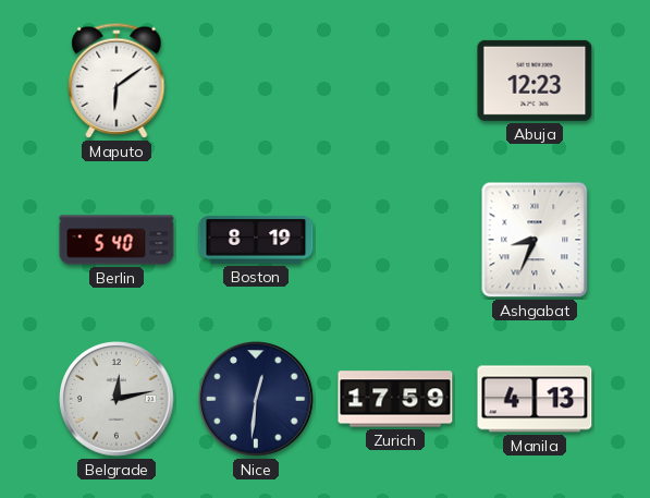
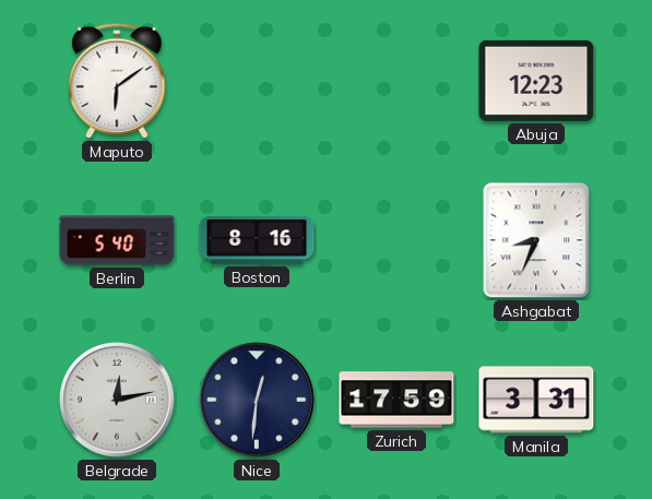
Boston: 8:19 -> 8:16
Manila: 4:13 -> 3:31
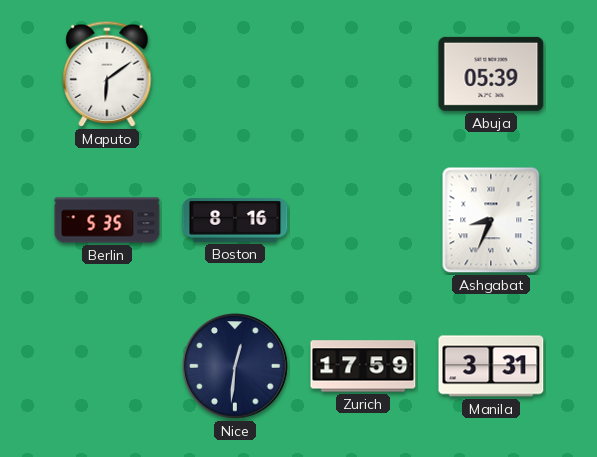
Abuja: 12:23 -> 05:39
Berlin: 5:40 -> 5:35
Belgrade: 12:13 -> none
